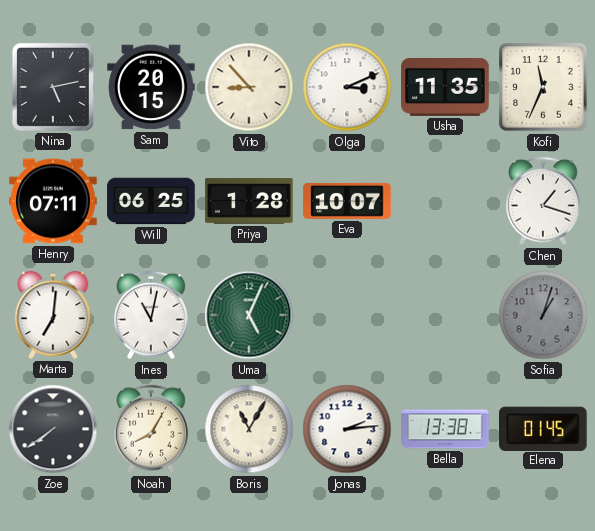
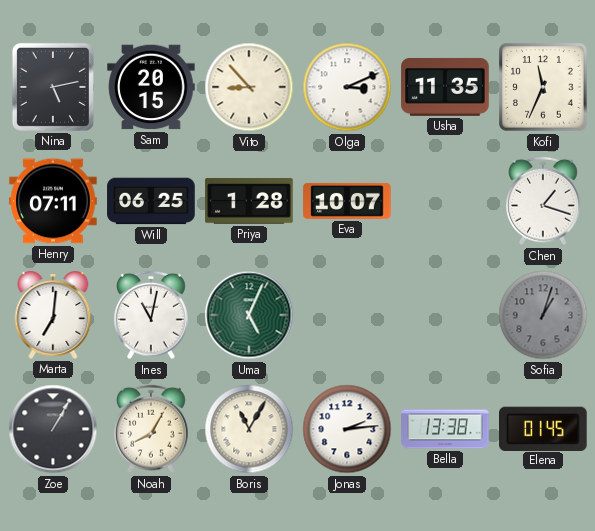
Zoe: 7:39 -> 1:05
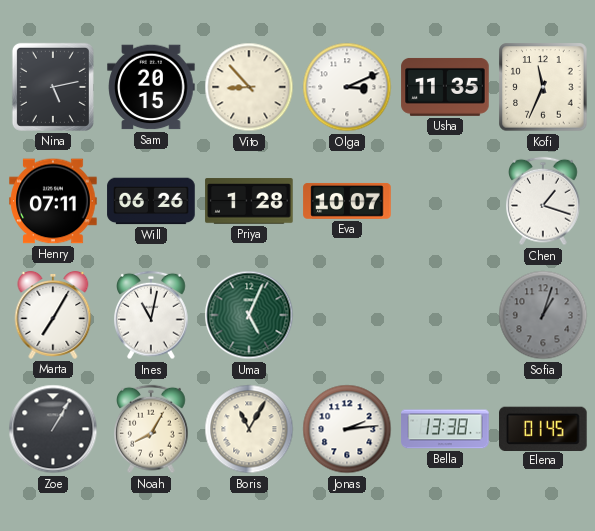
Will: 06:25 -> 06:26
Marta: 7:01 -> 7:05
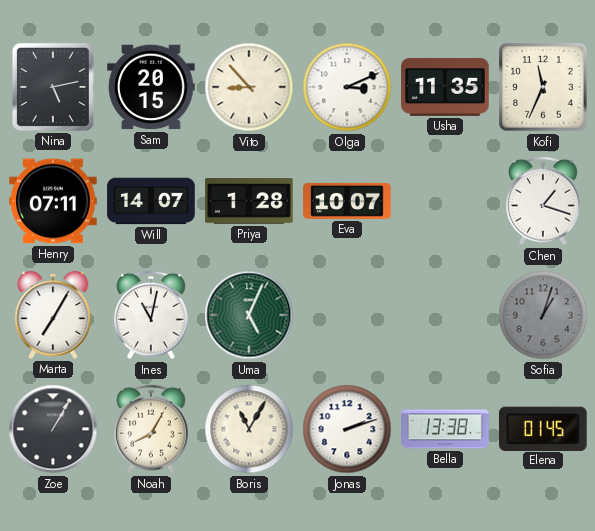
Will: 06:26 -> 14:07
Jonas: 2:14 -> 2:12
